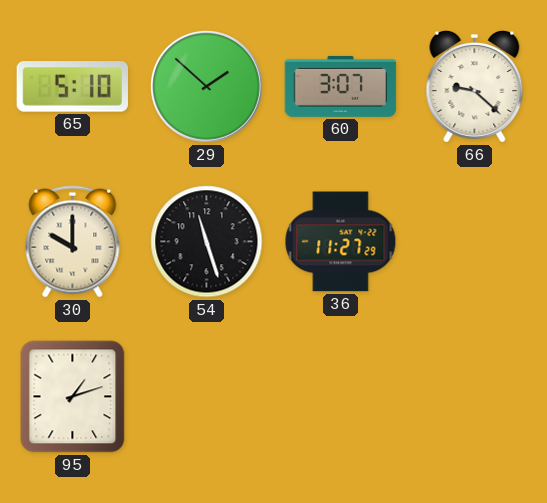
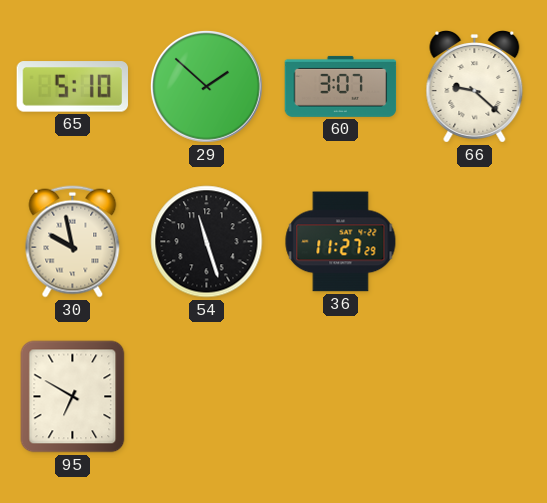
30: 10:00 -> 9:58
95: 1:12 -> 6:50
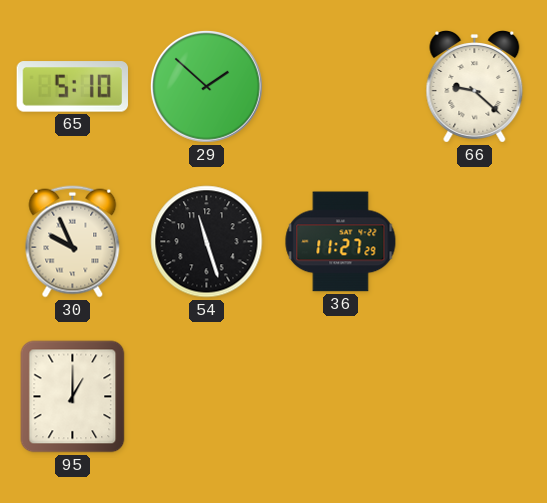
60: 3:07 -> none
30: 9:58 -> 9:56
95: 6:50 -> 1:00
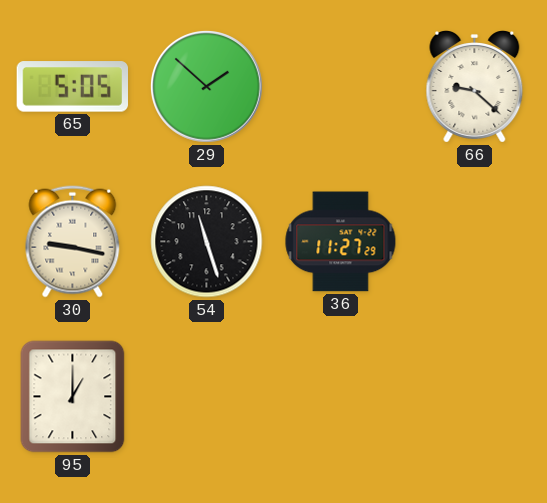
65: 5:10 -> 5:05
30: 9:56 -> 9:17
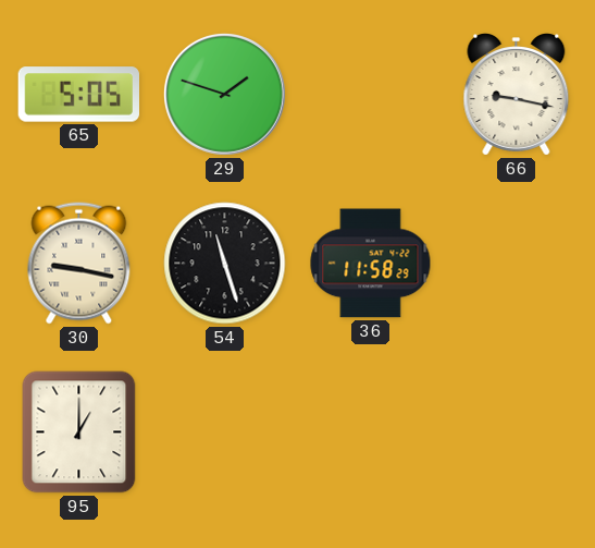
29: 1:52 -> 1:48
66: 9:22 -> 9:17
36: 11:27 -> 11:58
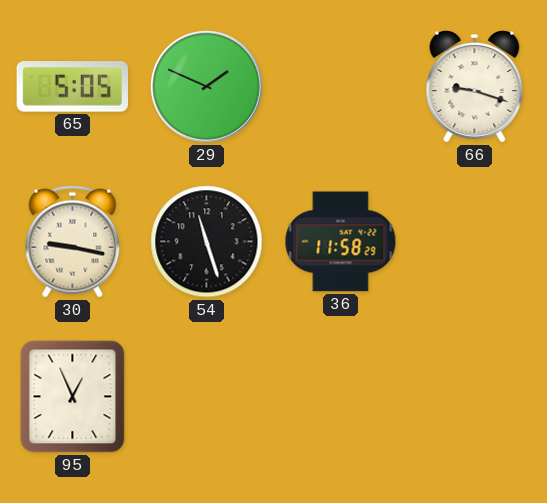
29: 1:48 -> 1:49
66: 9:17 -> 9:18
95: 1:00 -> 12:56
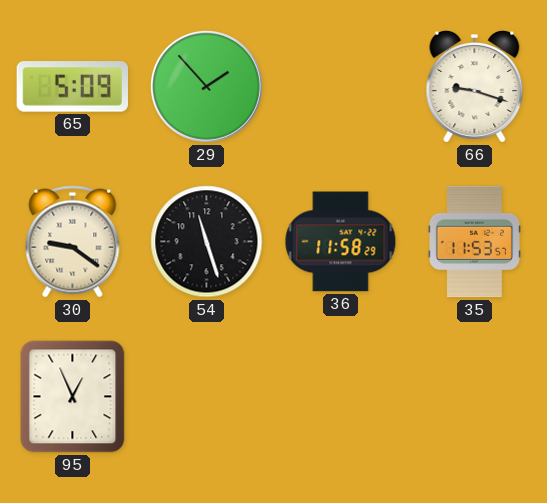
65: 5:05 -> 5:09
29: 1:49 -> 1:53
30: 9:17 -> 9:21
35: none -> 11:53
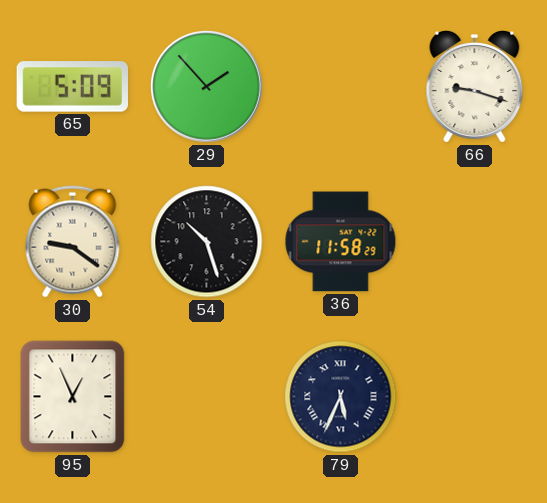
54: 11:27 -> 10:27
35: 11:53 -> none
79: none -> 5:34
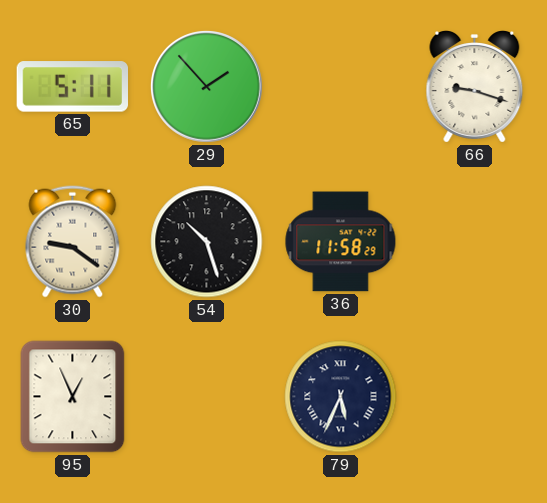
65: 5:09 -> 5:11
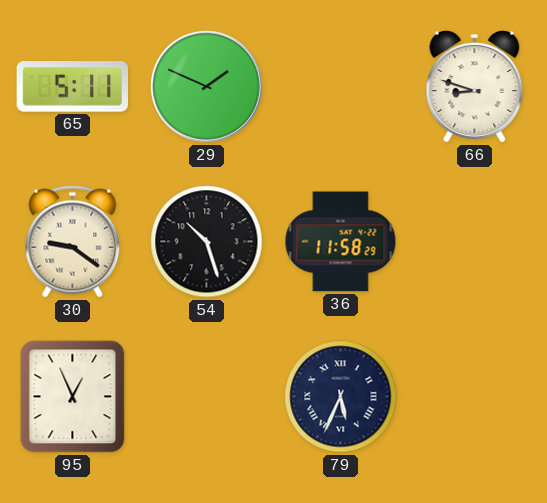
29: 1:53 -> 1:49
66: 9:18 -> 8:48
